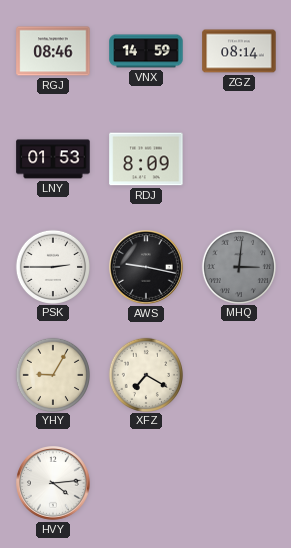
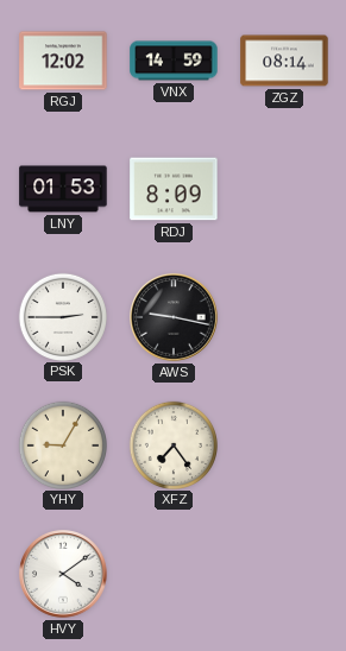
RGJ: 08:46 -> 12:02
MHQ: 3:01 -> none
XFZ: 7:20 -> 7:24
HVY: 4:14 -> 4:09
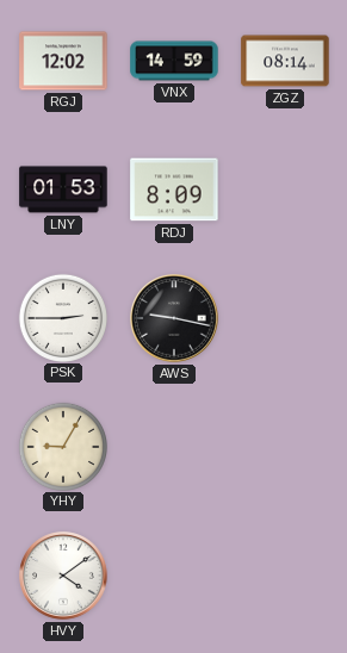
XFZ: 7:24 -> none
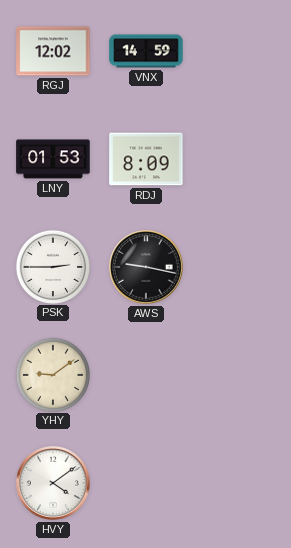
ZGZ: 08:14 -> none
YHY: 9:05 -> 9:09
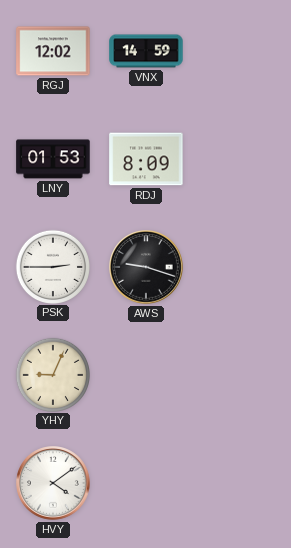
AWS: 9:17 -> 9:18
YHY: 9:09 -> 9:04
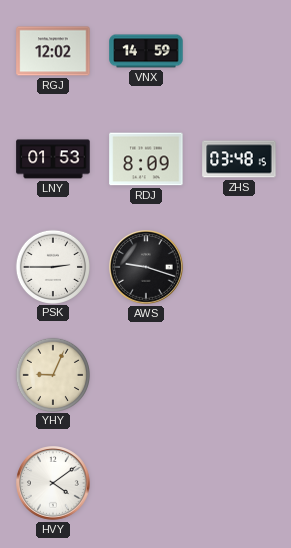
ZHS: none -> 03:48
